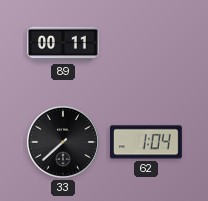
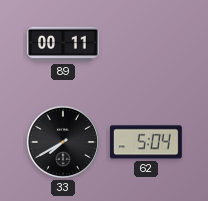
33: 7:38 -> 7:40
62: 1:04 -> 5:04
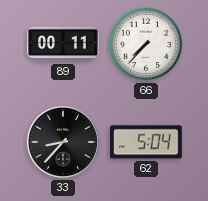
66: none -> 7:37
33: 7:40 -> 8:37
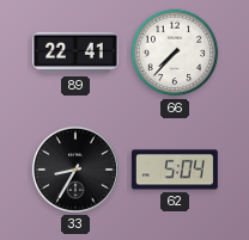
89: 00:11 -> 22:41
33: 8:37 -> 8:35
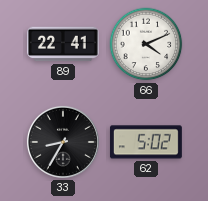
66: 7:37 -> 4:11
62: 5:04 -> 5:02
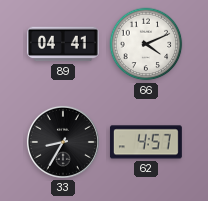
89: 22:41 -> 04:41
62: 5:02 -> 4:57
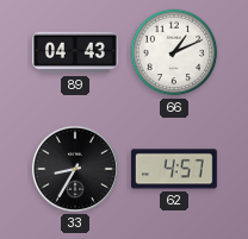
89: 04:41 -> 04:43
66: 4:11 -> 1:11
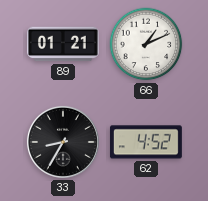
89: 04:43 -> 01:21
62: 4:57 -> 4:52
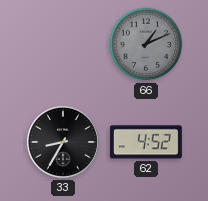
89: 01:21 -> none
66 dial: white -> grey
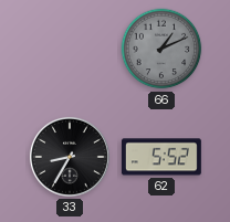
62: 4:52 -> 5:52
